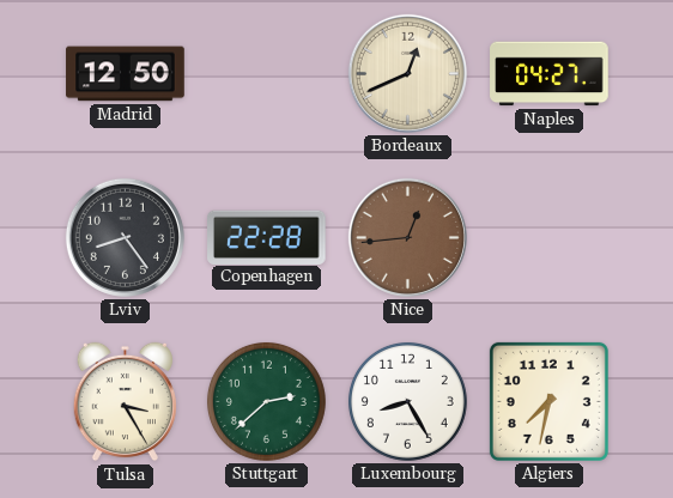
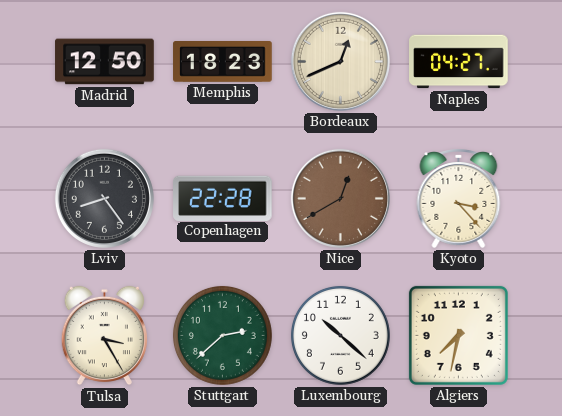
Memphis: none -> 18:23
Nice: 12:44 -> 12:40
Kyoto: none -> 3:23
Luxembourg: 8:25 -> 10:22
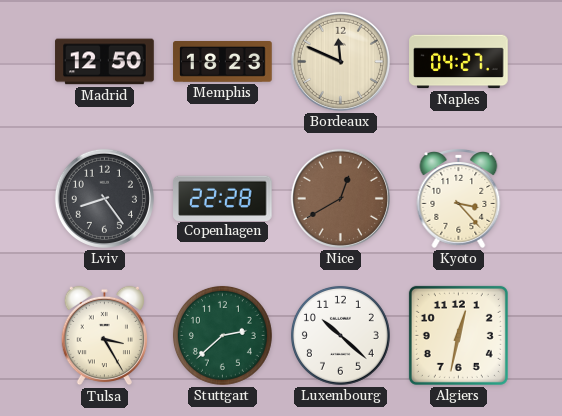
Bordeaux: 12:41 -> 11:49
Algiers: 7:32 -> 12:32
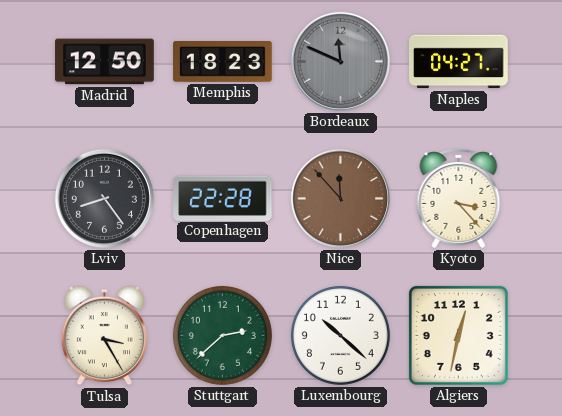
Bordeaux dial: cream -> grey
Nice: 12:40 -> 11:53
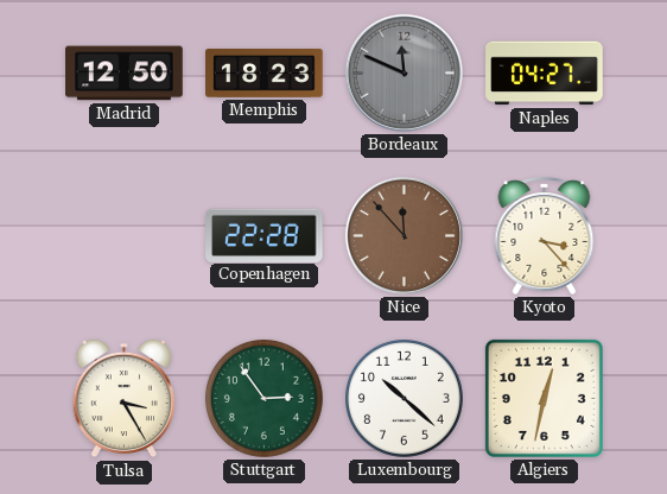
Lviv: 8:24 -> none
Stuttgart: 2:38 -> 2:54
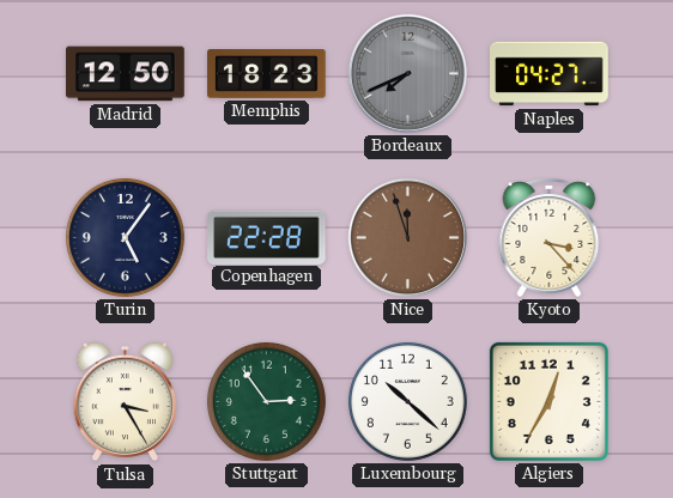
Bordeaux: 11:49 -> 7:41
Turin: none -> 5:06
Nice: 11:53 -> 11:57
Algiers: 12:32 -> 12:35
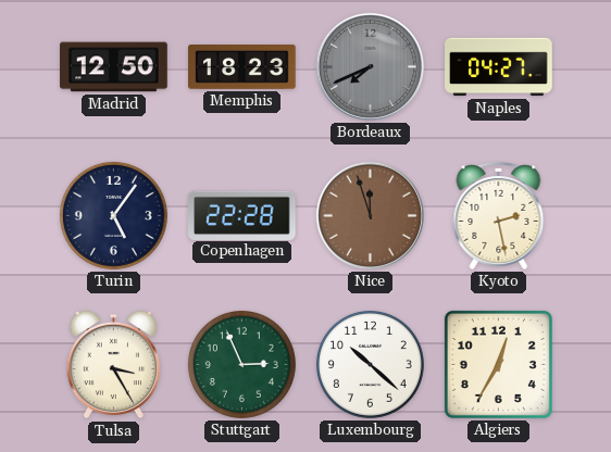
Kyoto: 3:23 -> 2:28
Stuttgart: 2:54 -> 2:56
